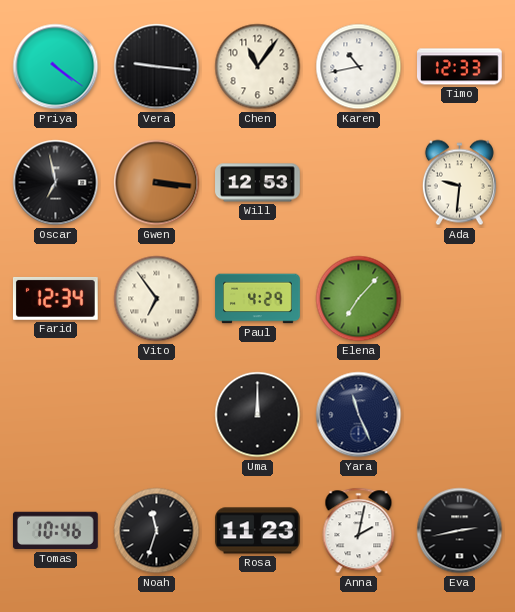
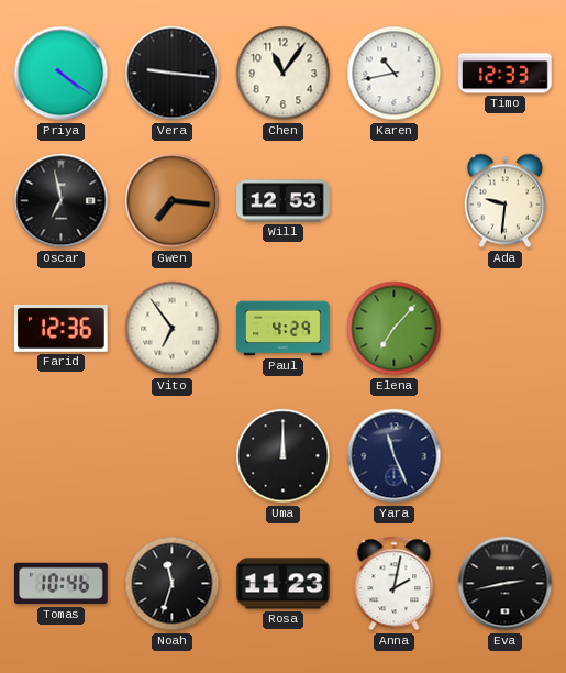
Gwen: 3:16 -> 7:16
Farid: 12:34 -> 12:36
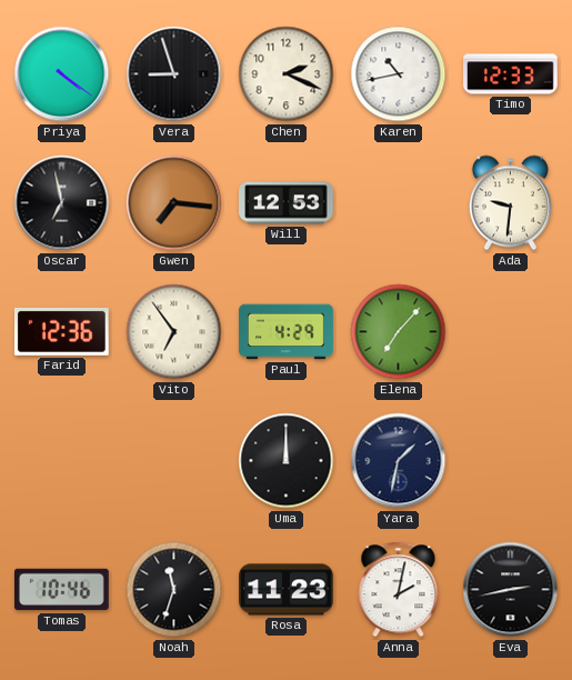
Vera: 9:16 -> 8:57
Chen: 11:06 -> 2:19
Yara: 11:26 -> 1:32
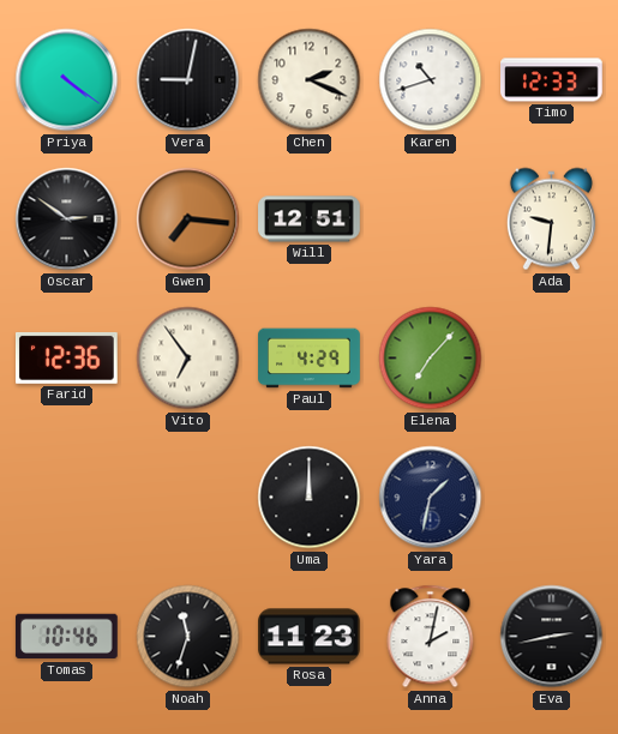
Vera: 8:57 -> 9:02
Karen: 10:43 -> 10:42
Oscar: 6:58 -> 2:51
Will: 12:53 -> 12:51
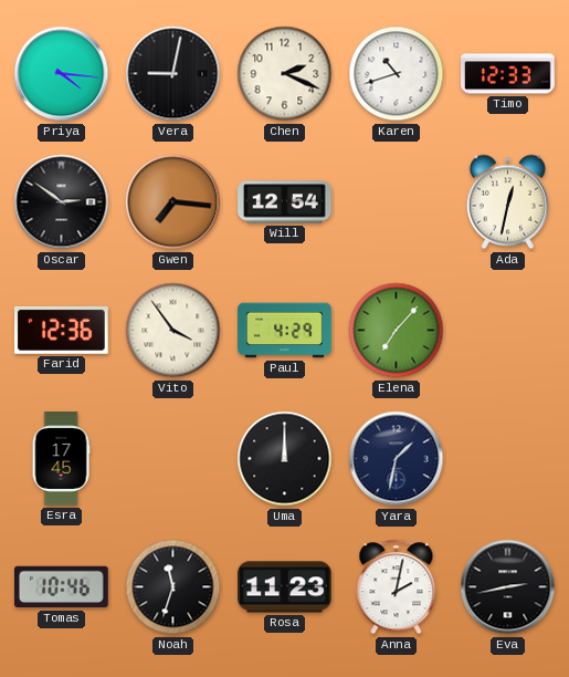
Priya: 4:21 -> 4:16
Will: 12:51 -> 12:54
Ada: 9:31 -> 12:32
Vito: 6:54 -> 3:54
Esra: none -> 17:45
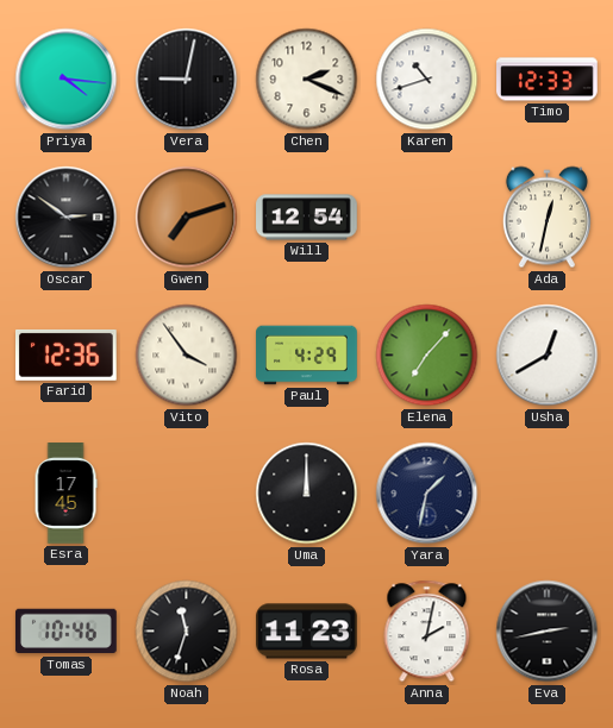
Gwen: 7:16 -> 7:12
Usha: none -> 12:40
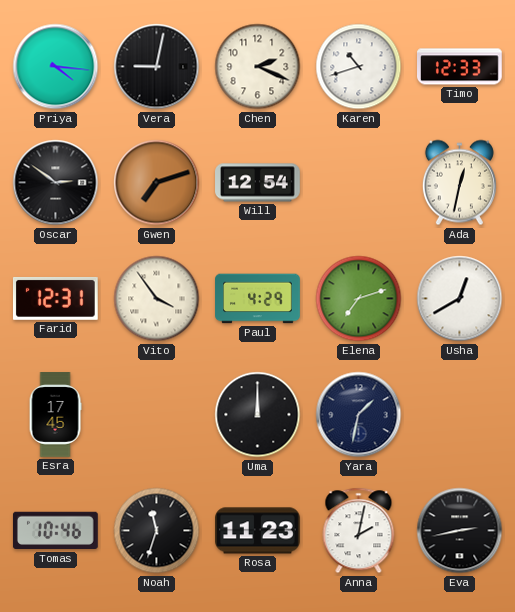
Farid: 12:36 -> 12:31
Elena: 7:07 -> 7:12
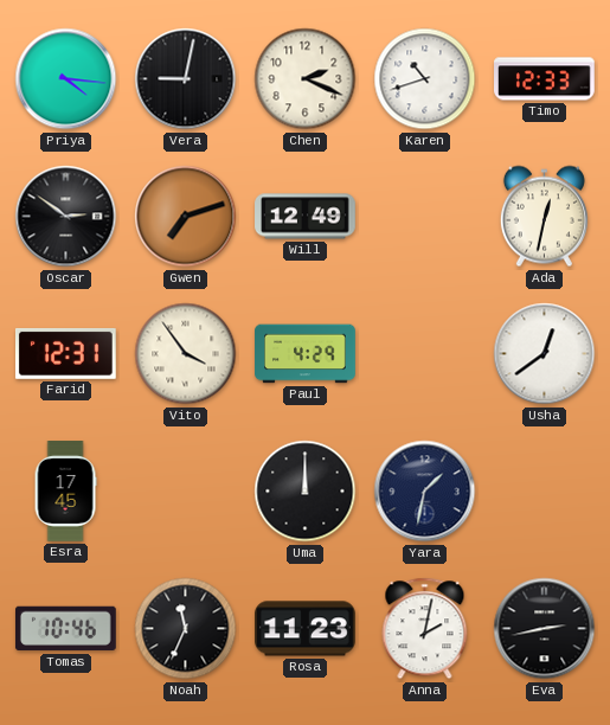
Will: 12:54 -> 12:49
Elena: 7:12 -> none
Usha: 12:40 -> 12:39
Noah: 11:33 -> 11:34
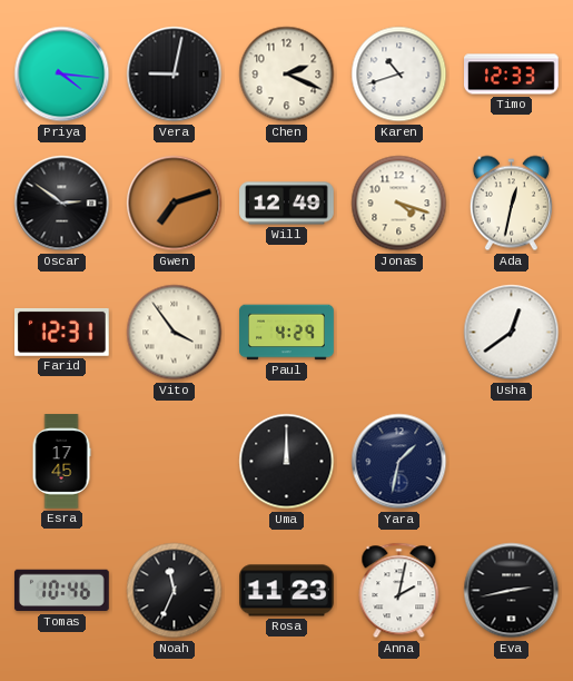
Jonas: none -> 4:18
